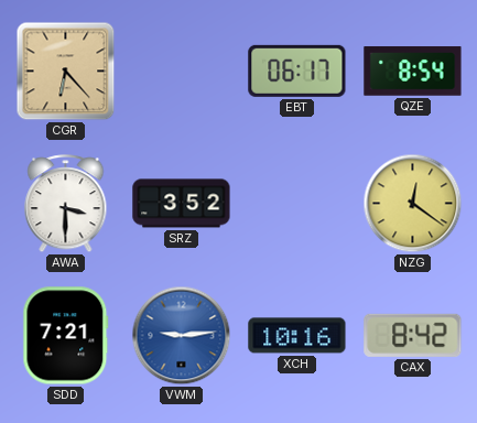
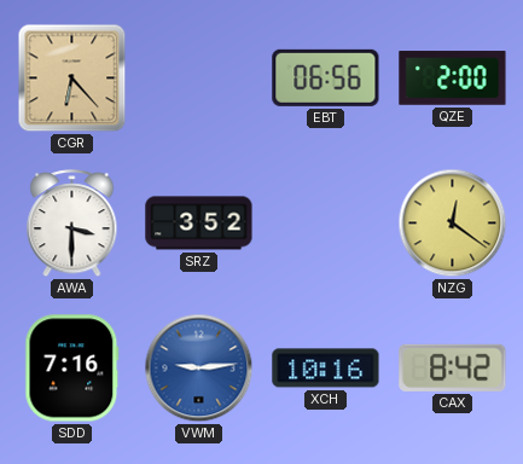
EBT: 06:17 -> 06:56
QZE: 8:54 -> 2:00
SDD: 7:21 -> 7:16
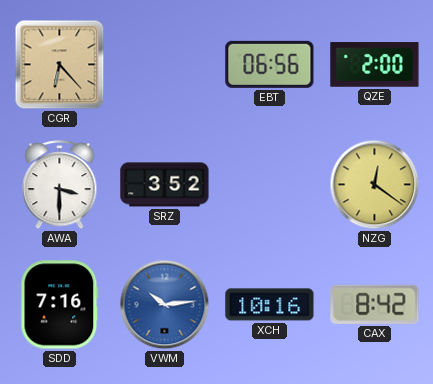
VWM: 9:14 -> 10:14
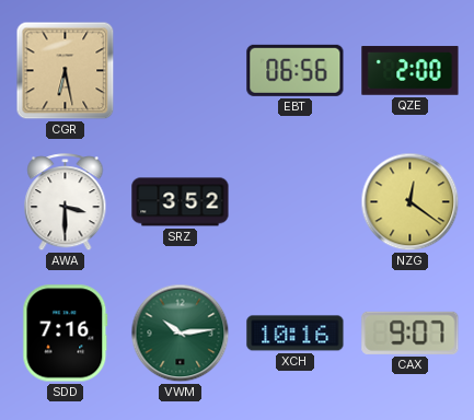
CGR: 6:23 -> 6:28
VWM dial: blue -> green
CAX: 8:42 -> 9:07
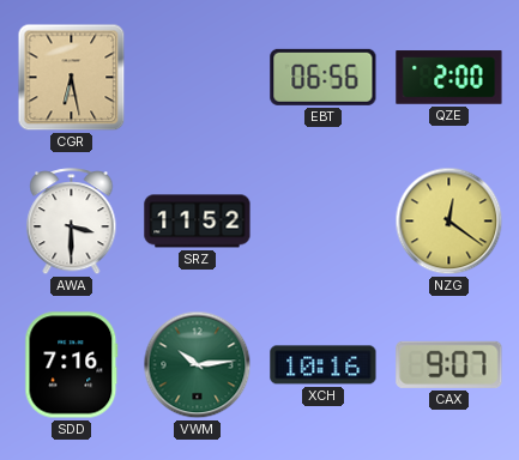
SRZ: 3:52 -> 11:52
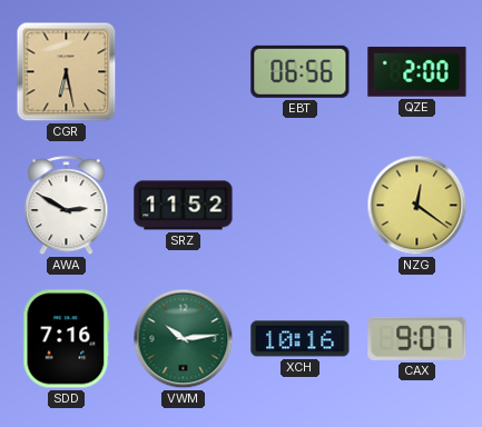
AWA: 3:30 -> 2:50
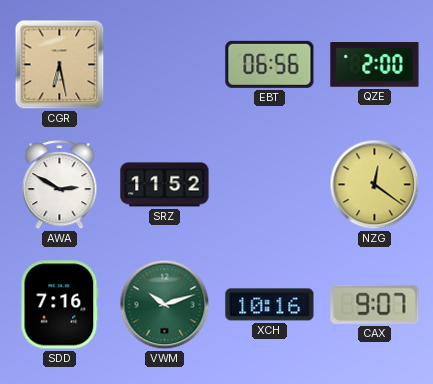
VWM: 10:14 -> 10:12
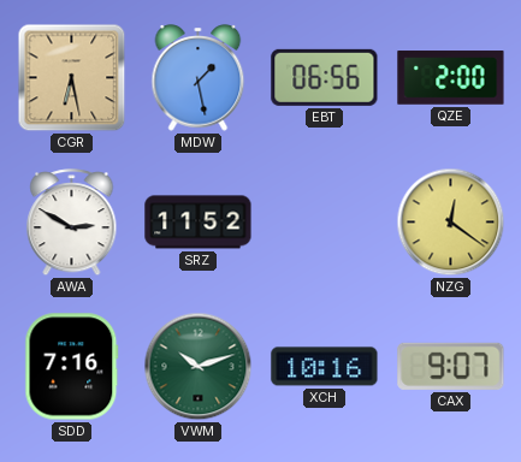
MDW: none -> 1:28
